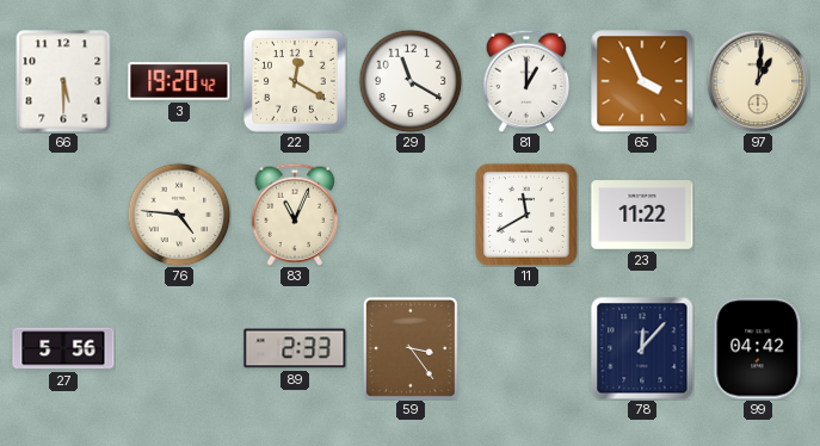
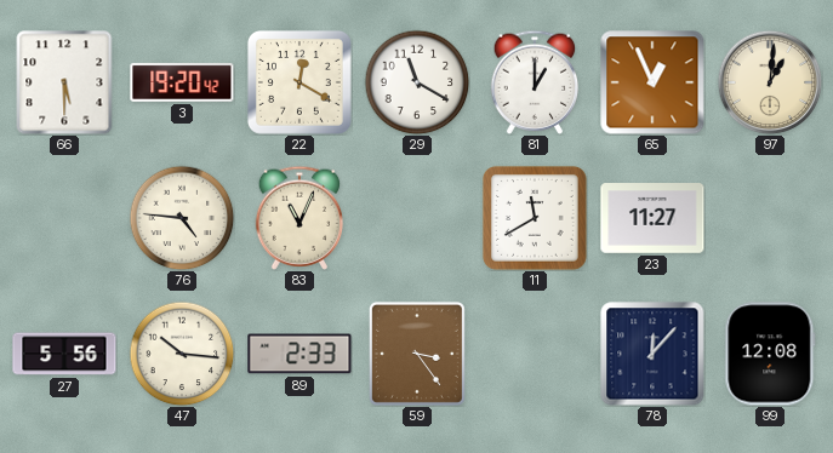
65: 3:56 -> 12:56
23: 11:22 -> 11:27
47: none -> 10:16
99: 04:42 -> 12:08
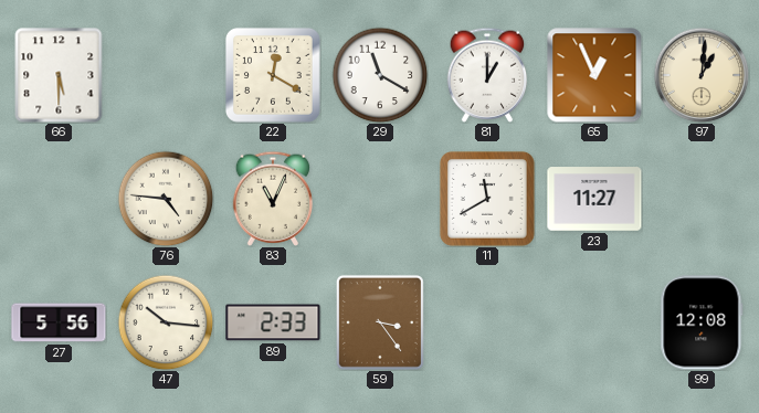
3: 19:20 -> none
78: 12:07 -> none
